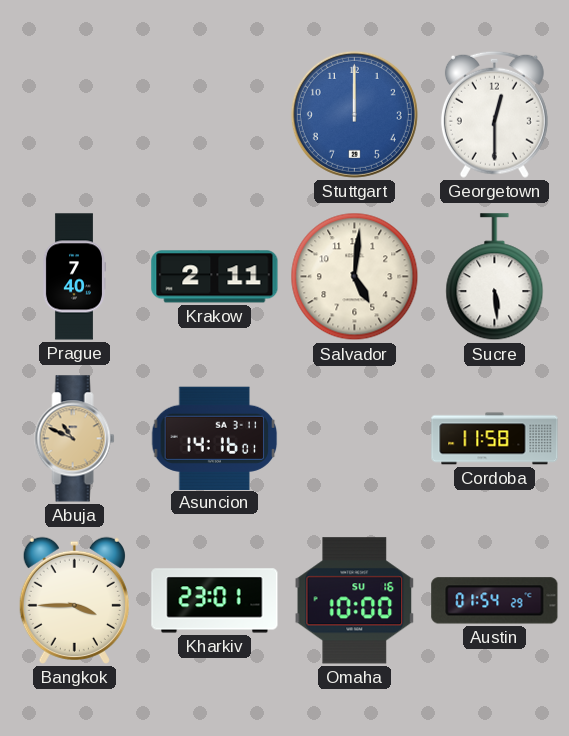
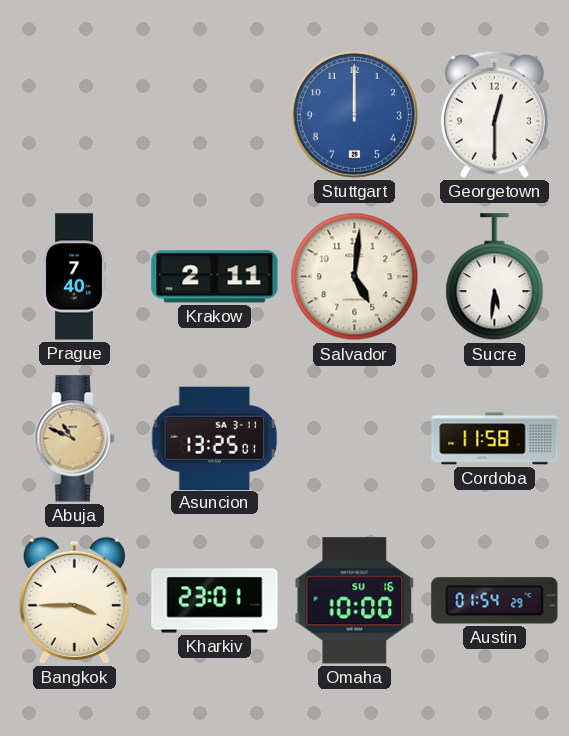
Sucre: 5:29 -> 5:31
Asuncion: 14:16 -> 13:25
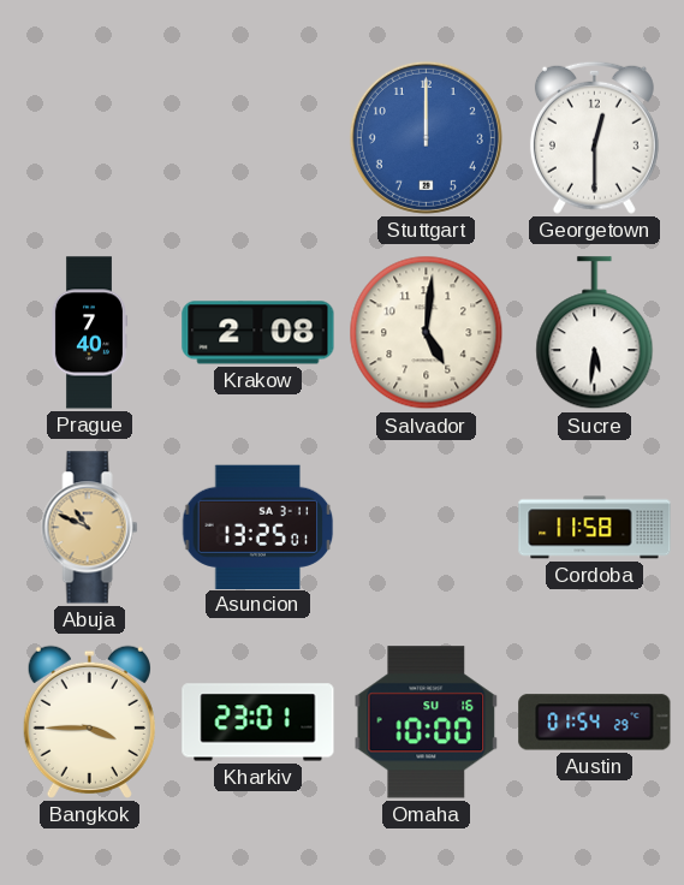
Krakow: 2:11 -> 2:08
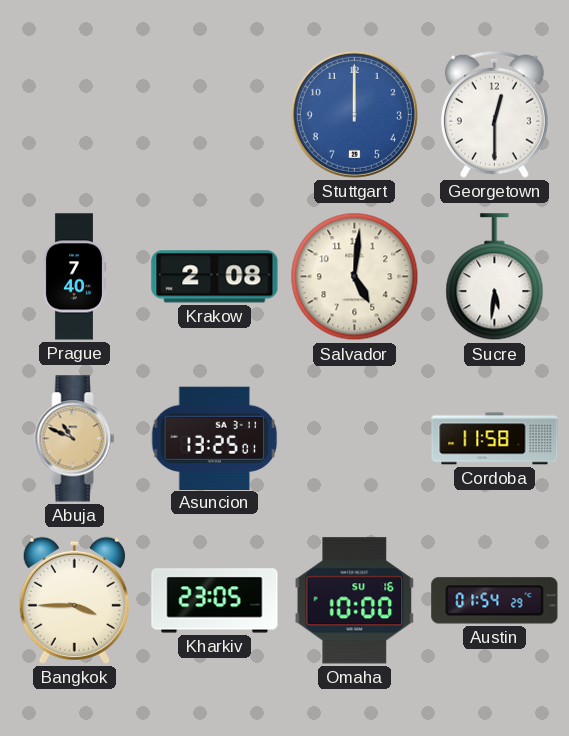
Kharkiv: 23:01 -> 23:05
